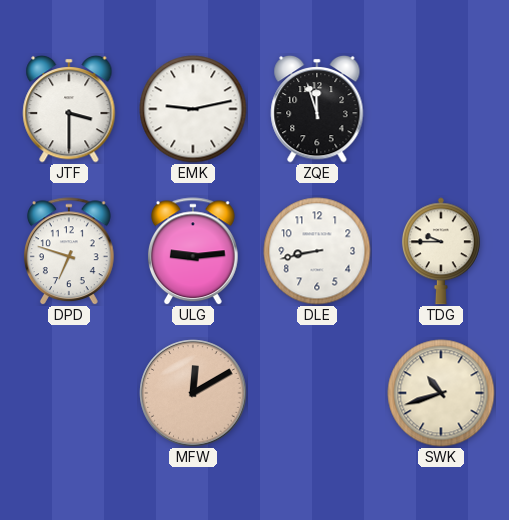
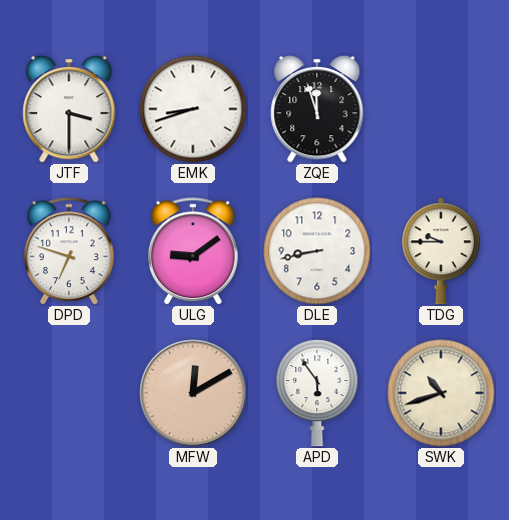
EMK: 9:13 -> 8:42
ULG: 9:14 -> 9:09
APD: none -> 5:54
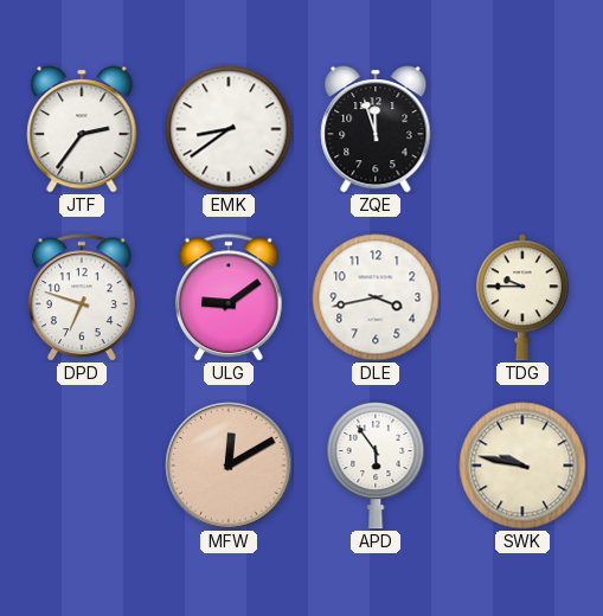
JTF: 3:30 -> 2:36
EMK: 8:42 -> 8:39
DLE: 8:43 -> 3:43
SWK: 10:42 -> 9:47
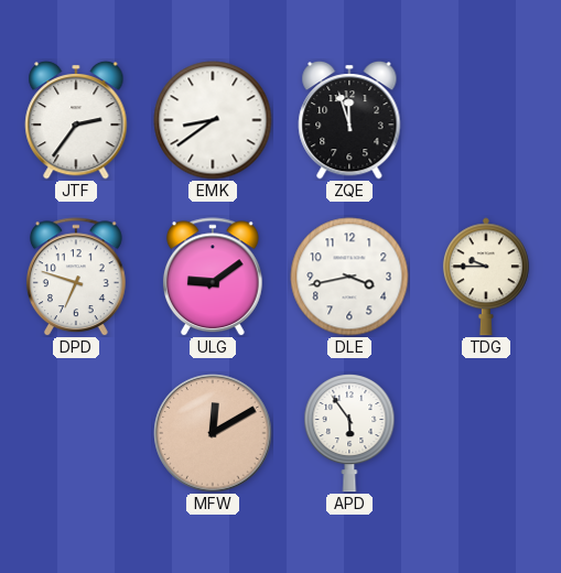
SWK: 9:47 -> none
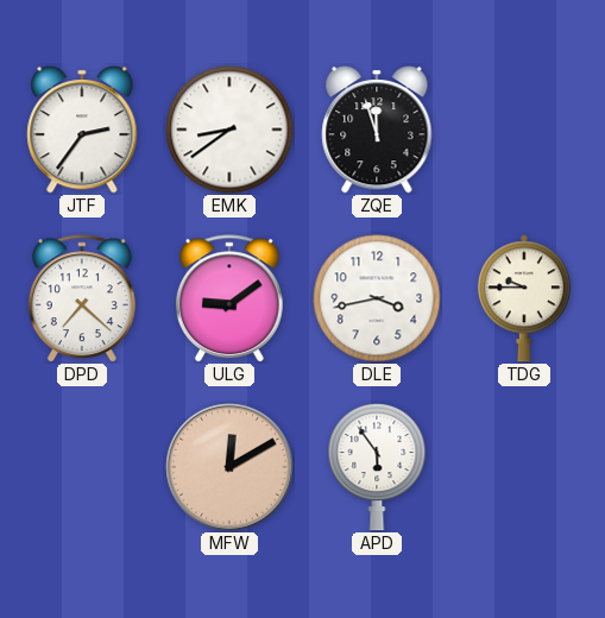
DPD: 6:48 -> 7:22
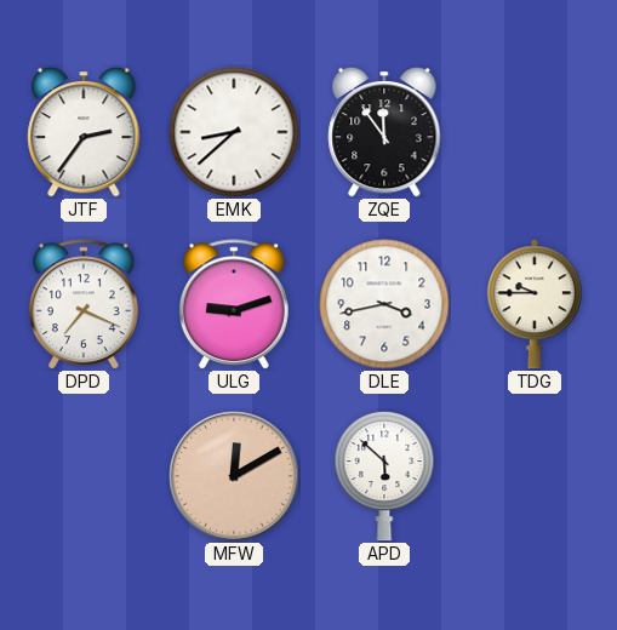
EMK: 8:39 -> 8:38
ZQE: 11:57 -> 11:54
DPD: 7:22 -> 7:19
ULG: 9:09 -> 9:12
APD: 5:54 -> 5:52
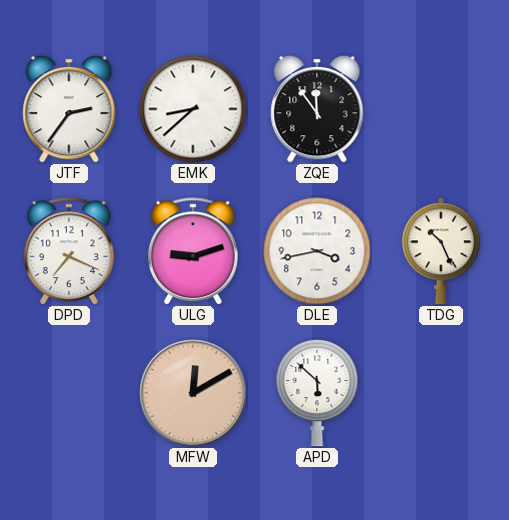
TDG: 9:45 -> 10:26
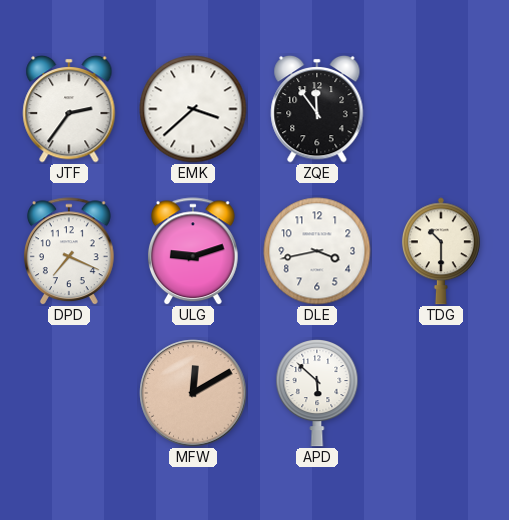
EMK: 8:38 -> 3:38
TDG: 10:26 -> 10:30
